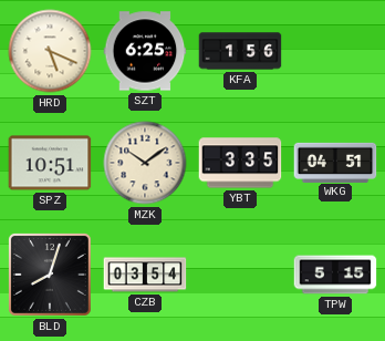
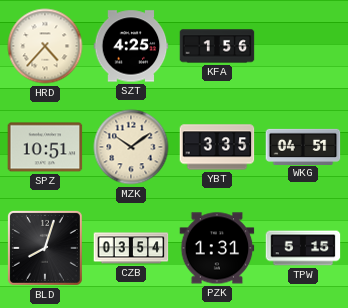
HRD: 5:19 -> 4:37
SZT: 6:25 -> 4:25
PZK: none -> 1:31
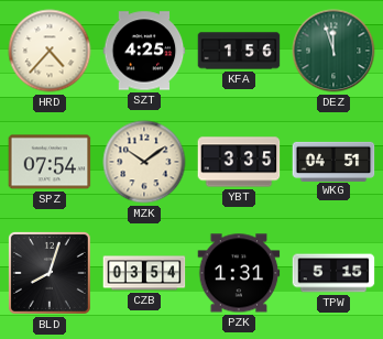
DEZ: none -> 11:57
SPZ: 10:51 -> 07:54
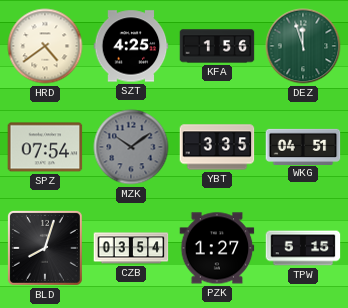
HRD: 4:37 -> 4:39
MZK dial: cream -> grey
PZK: 1:31 -> 1:27
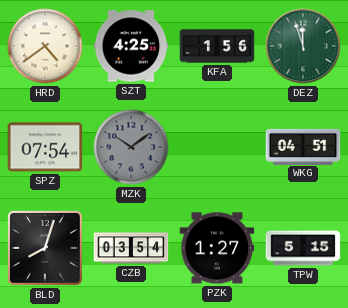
YBT: 3:35 -> none
